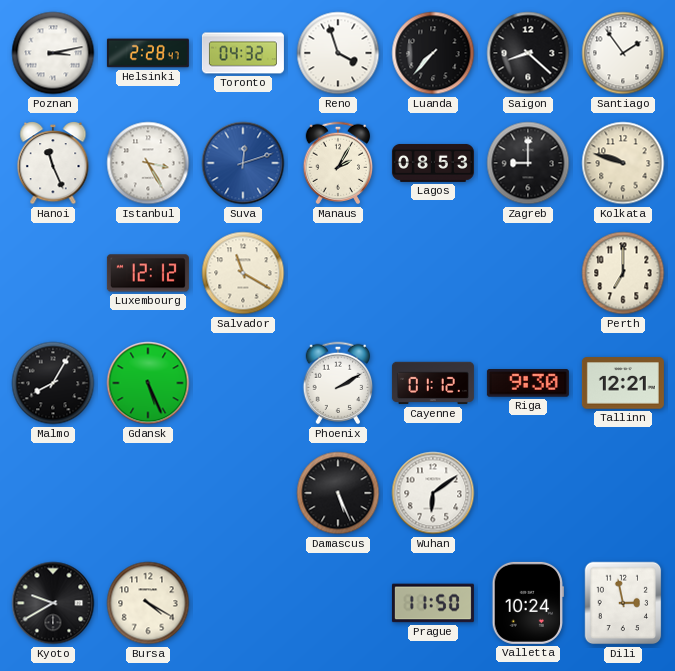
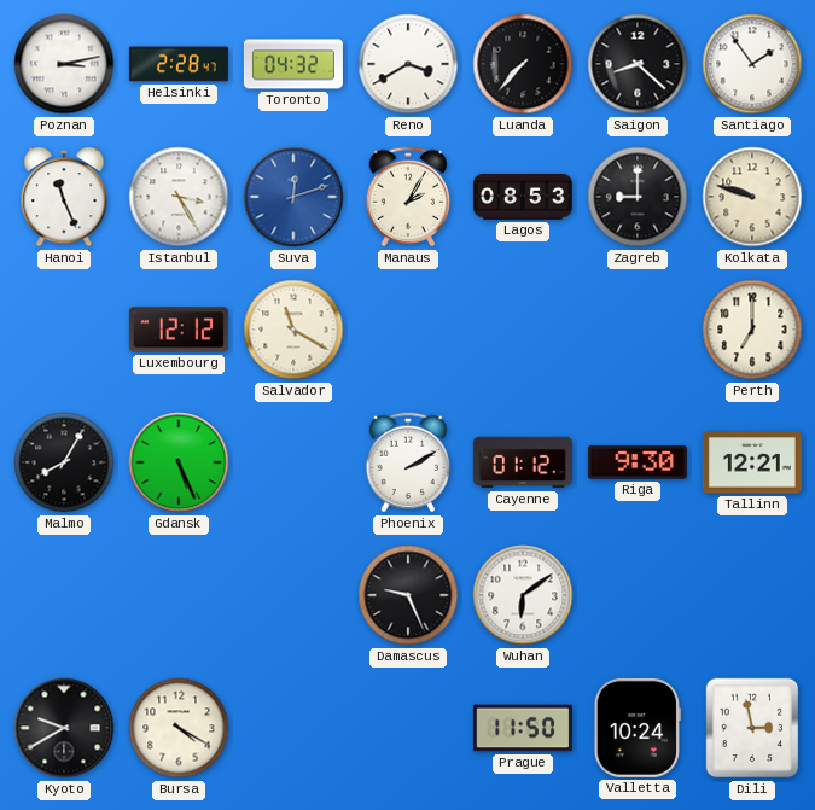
Reno: 3:57 -> 3:40
Damascus: 5:26 -> 9:26
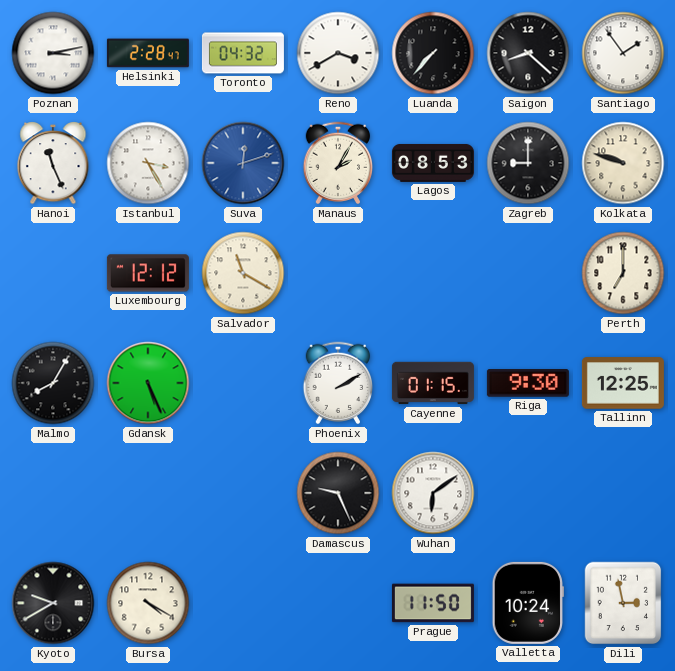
Cayenne: 01:12 -> 01:15
Tallinn: 12:21 -> 12:25
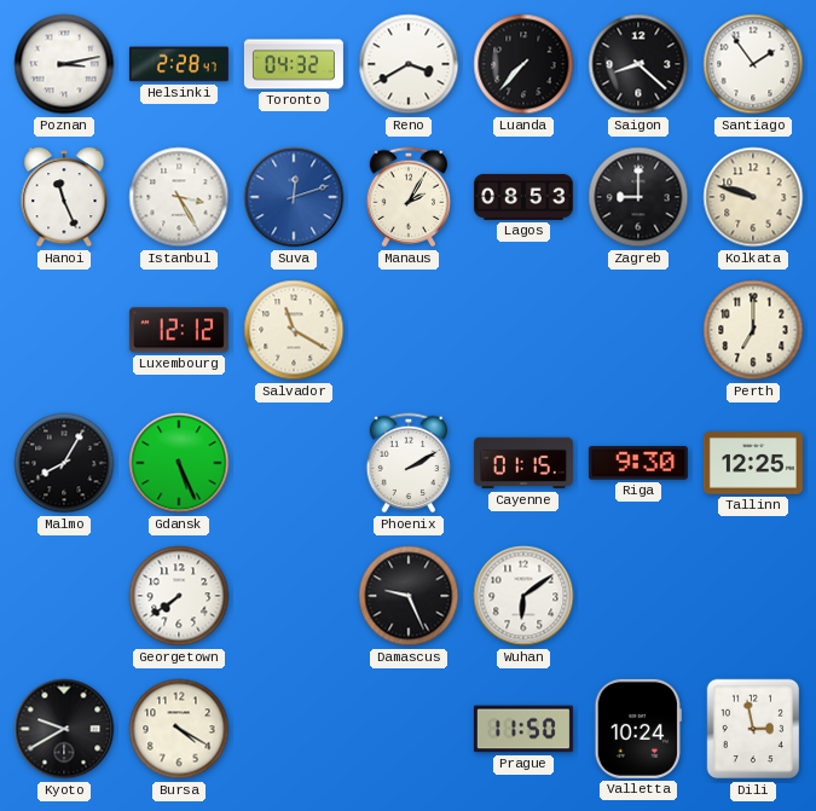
Georgetown: none -> 7:39
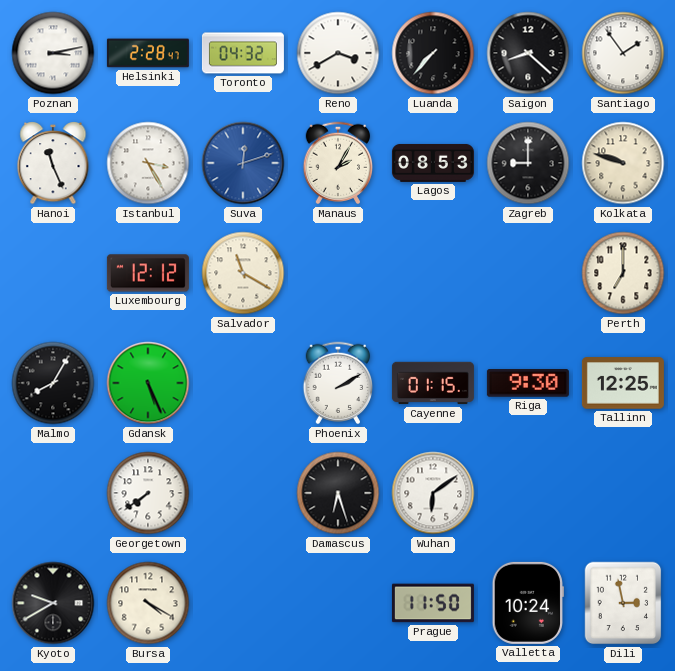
Damascus: 9:26 -> 6:27
